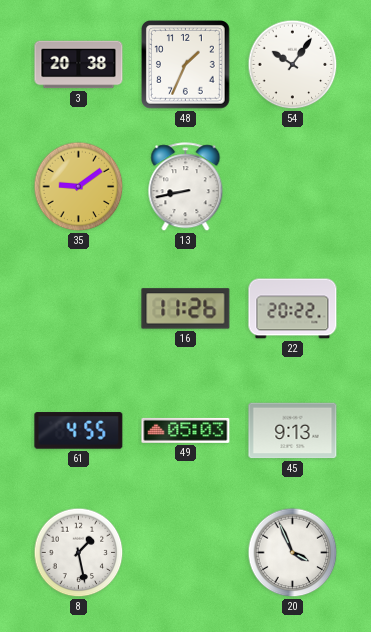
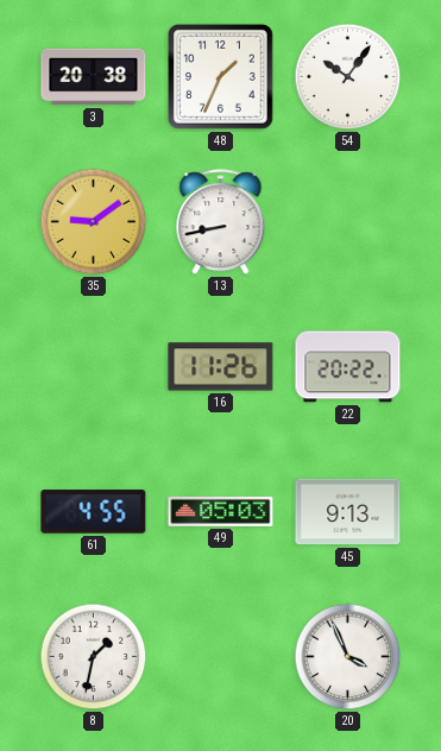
8: 1:28 -> 1:32
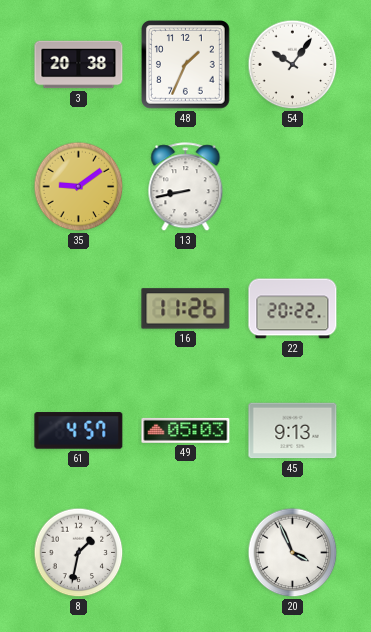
61: 4:55 -> 4:57
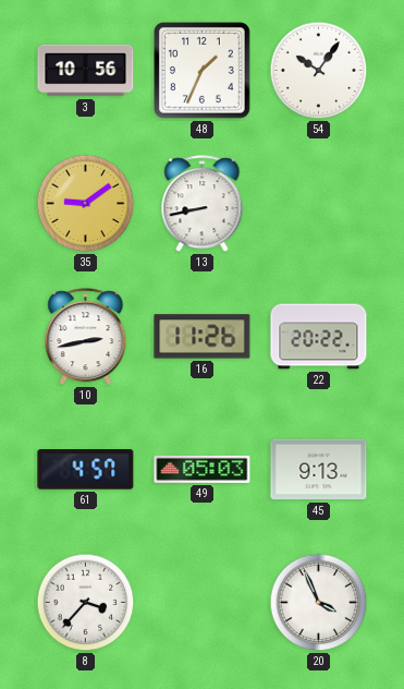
3: 20:38 -> 10:56
10: none -> 2:43
8: 1:32 -> 3:37
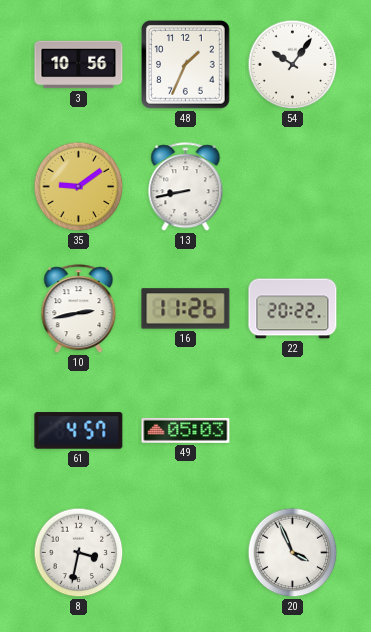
45: 9:13 -> none
8: 3:37 -> 3:32
